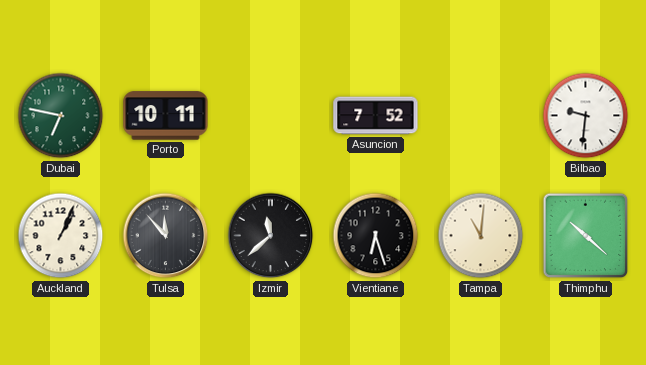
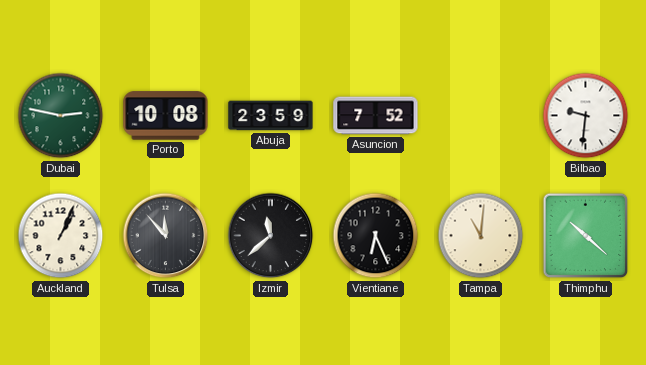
Dubai: 6:47 -> 2:47
Porto: 10:11 -> 10:08
Abuja: none -> 23:59
Vientiane: 6:27 -> 6:26
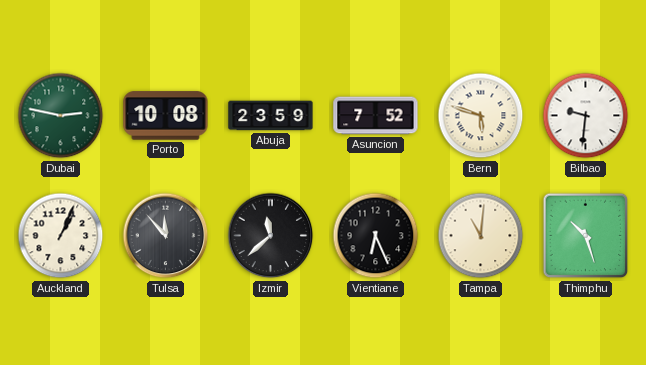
Bern: none -> 5:48
Thimphu: 10:22 -> 10:27
